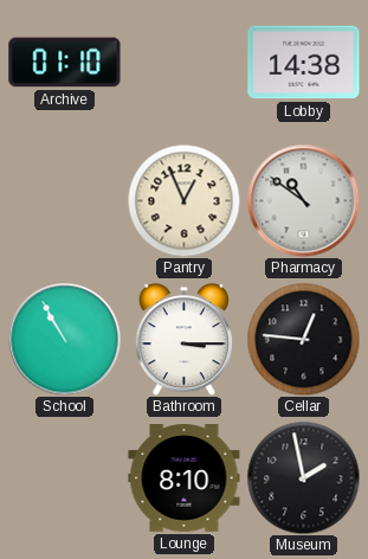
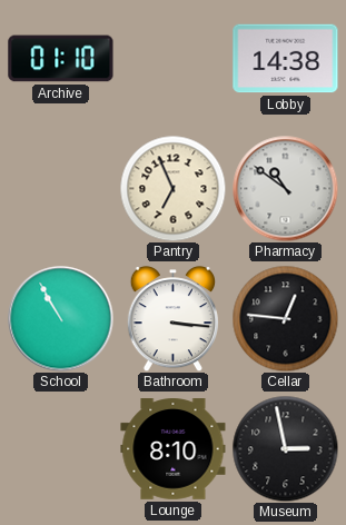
Pantry: 12:56 -> 6:56
Bathroom: 3:15 -> 3:16
Museum: 1:58 -> 2:58
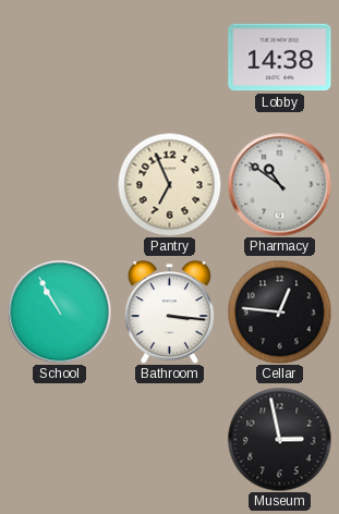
Archive: 01:10 -> none
Lounge: 8:10 -> none
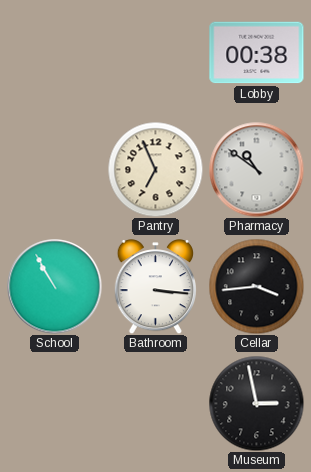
Lobby: 14:38 -> 00:38
Cellar: 12:46 -> 3:44
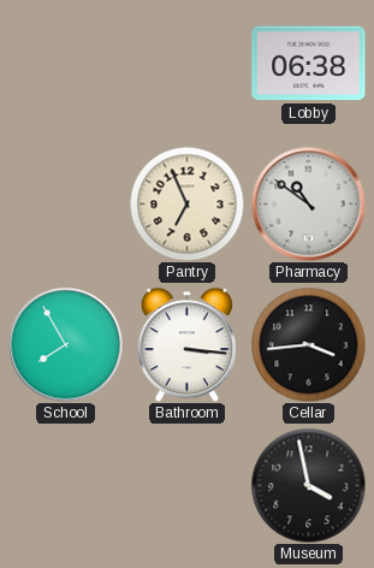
Lobby: 00:38 -> 06:38
School: 10:55 -> 7:55
Museum: 2:58 -> 3:58
